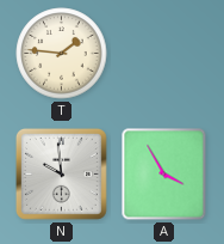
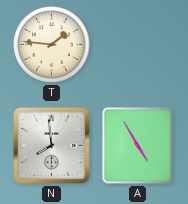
N: 9:59 -> 7:59
A: 3:55 -> 4:55
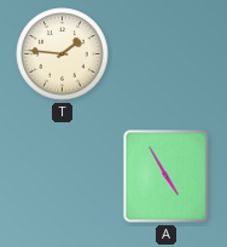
N: 7:59 -> none
